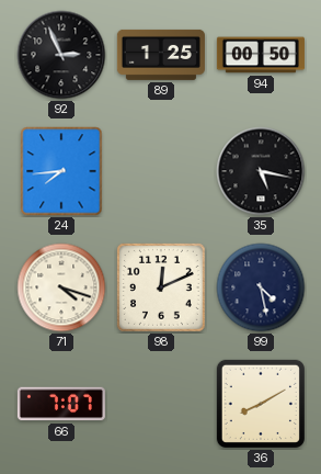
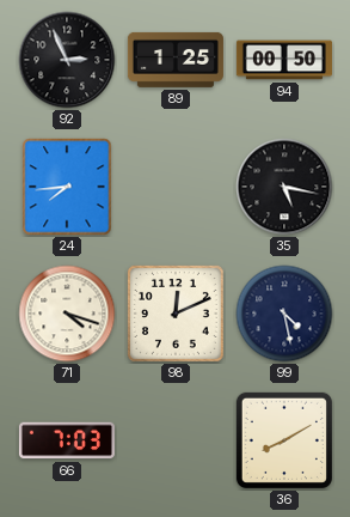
66: 7:07 -> 7:03
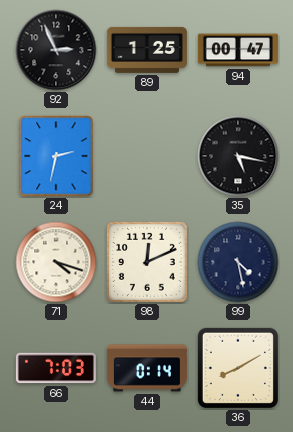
94: 00:50 -> 00:47
24: 7:44 -> 2:32
44: none -> 0:14
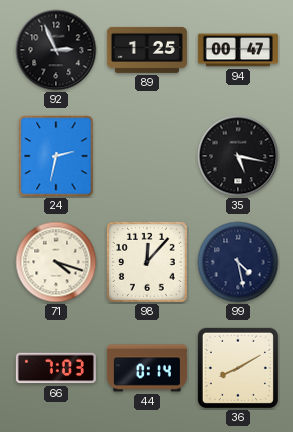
98: 12:11 -> 12:07
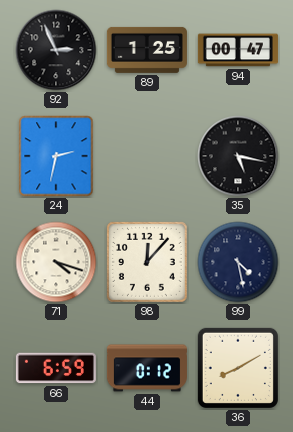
66: 7:03 -> 6:59
44: 0:14 -> 0:12
